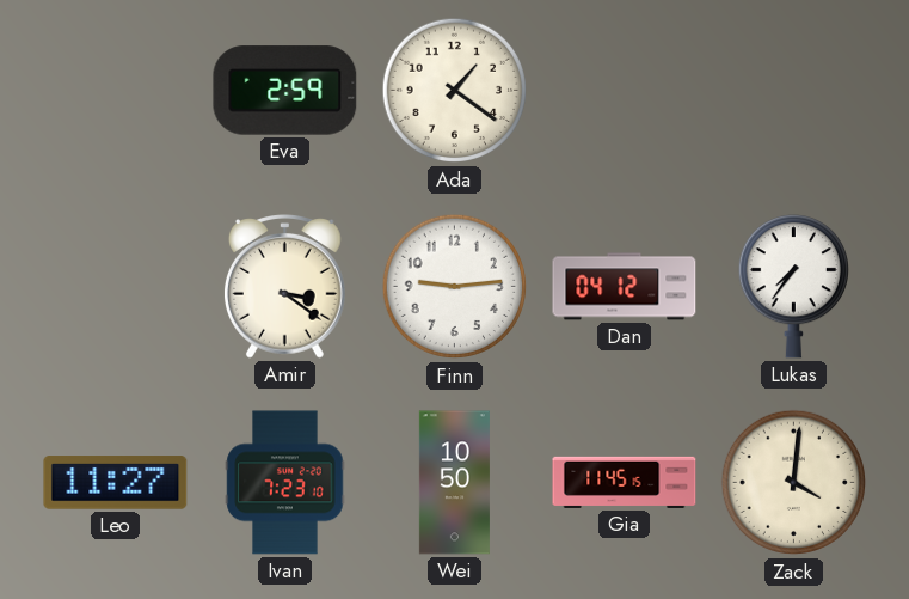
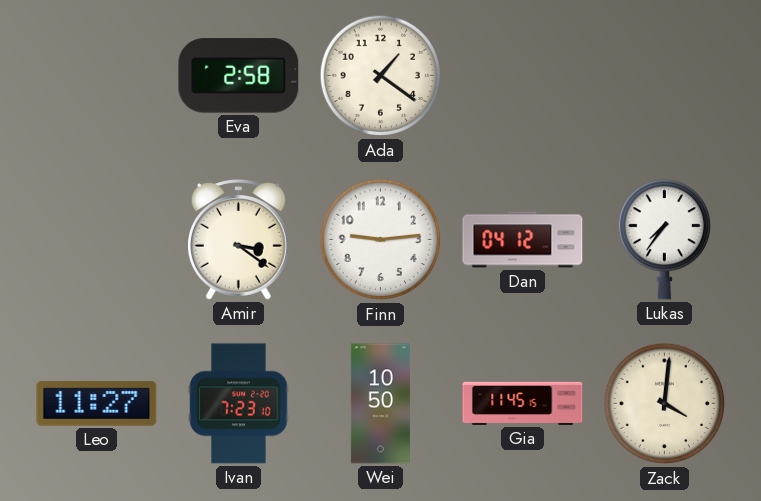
Eva: 2:59 -> 2:58
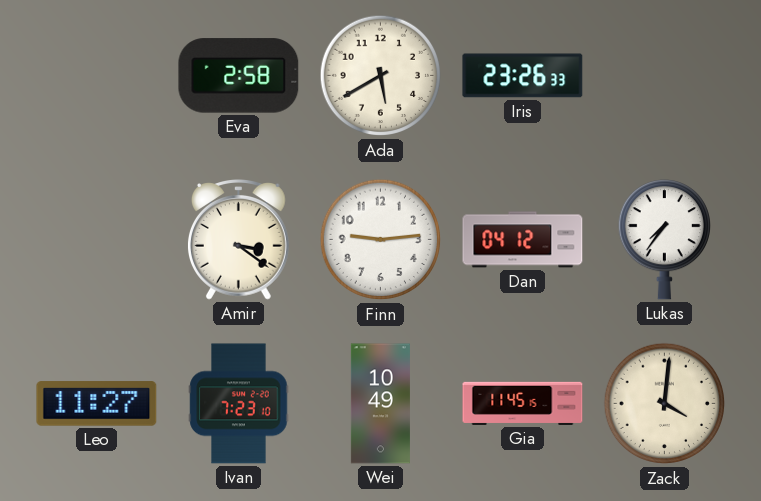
Ada: 1:21 -> 5:40
Iris: none -> 23:26
Wei: 10:50 -> 10:49
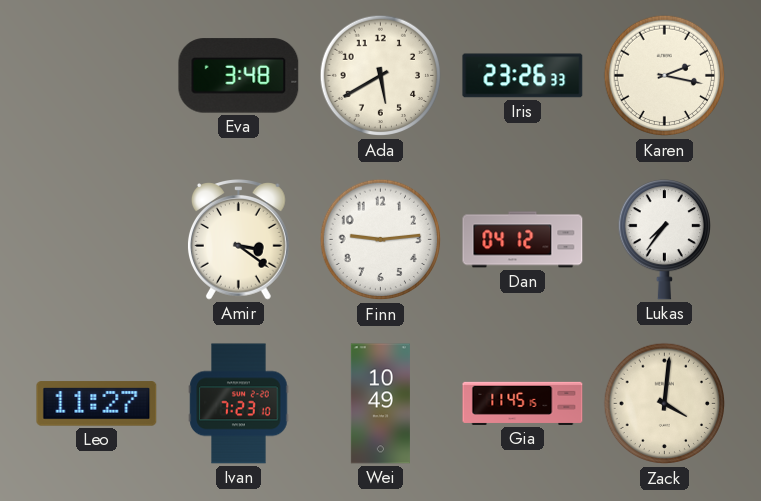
Eva: 2:58 -> 3:48
Karen: none -> 2:17
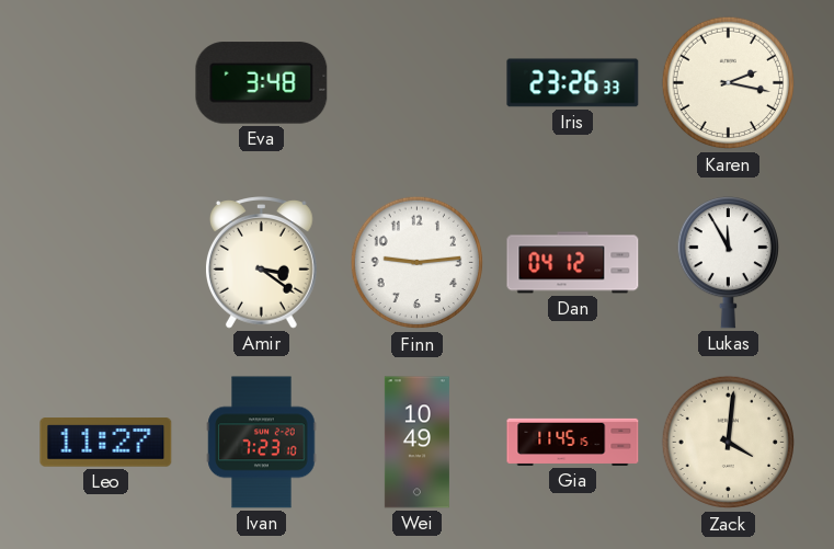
Ada: 5:40 -> none
Lukas: 7:36 -> 11:55
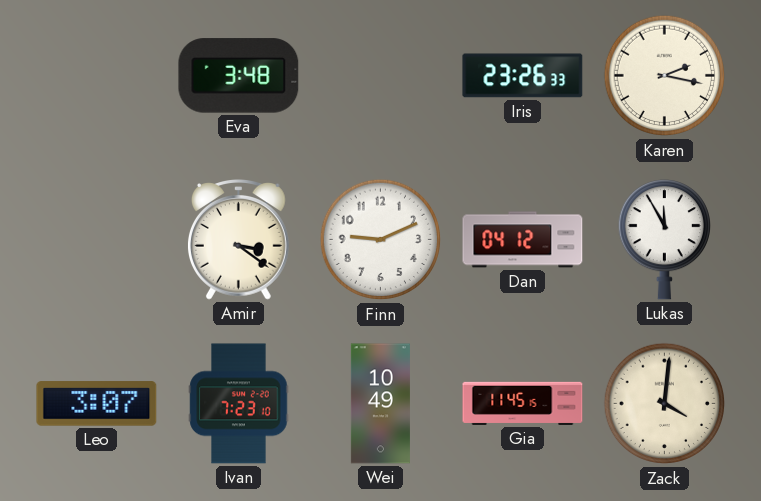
Finn: 9:14 -> 9:11
Leo: 11:27 -> 3:07
